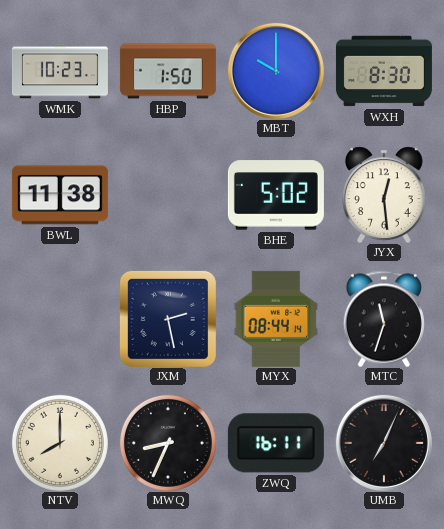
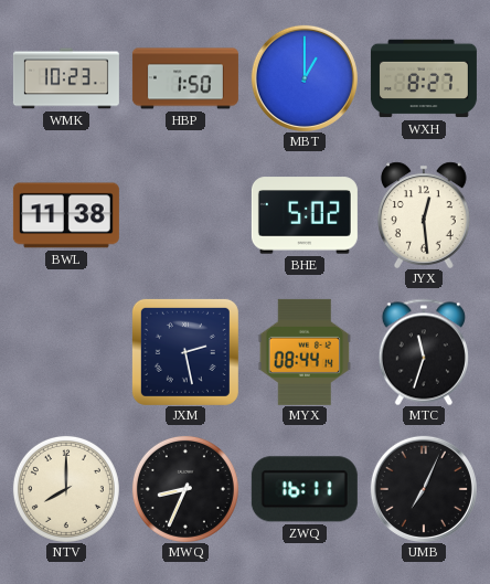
MBT: 10:00 -> 1:00
WXH: 8:30 -> 8:27
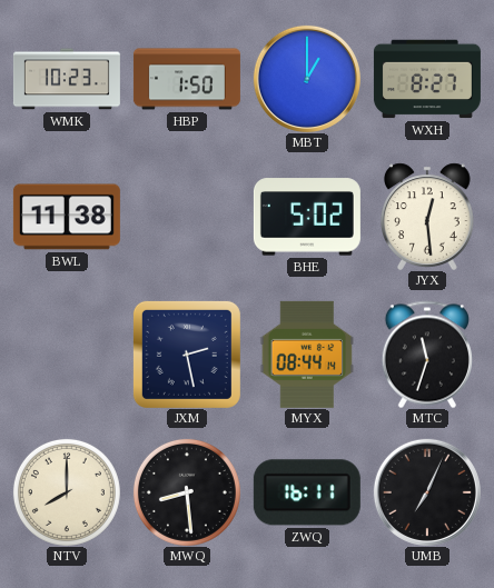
MWQ: 8:34 -> 8:29
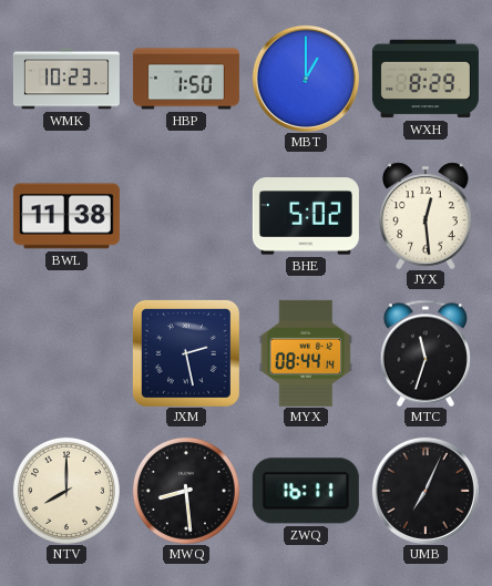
WXH: 8:27 -> 8:29
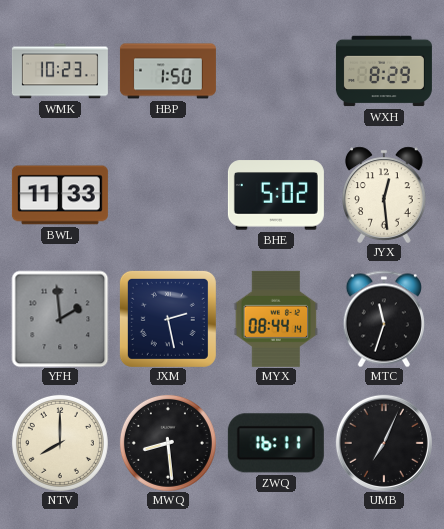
MBT: 1:00 -> none
BWL: 11:38 -> 11:33
YFH: none -> 1:59
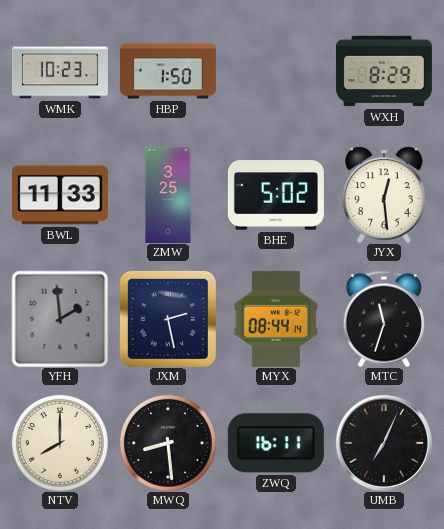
ZMW: none -> 3:25
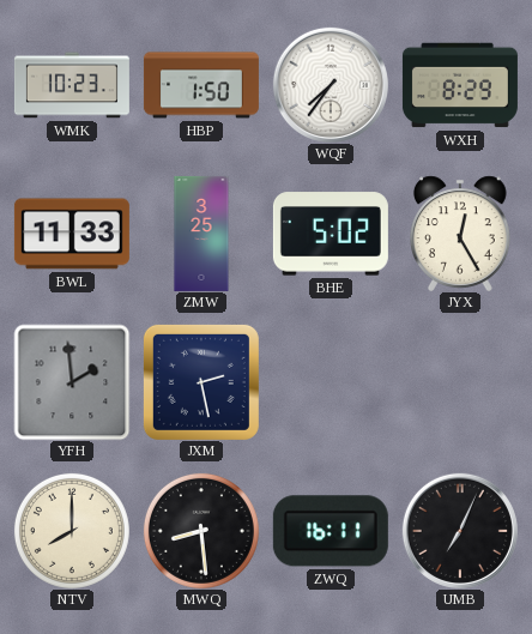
WQF: none -> 7:36
JYX: 12:29 -> 12:25
MYX: 08:44 -> none
MTC: 11:33 -> none
